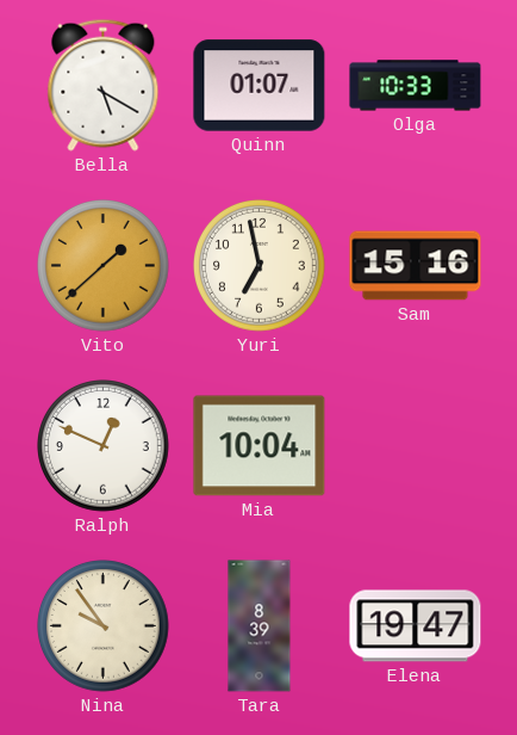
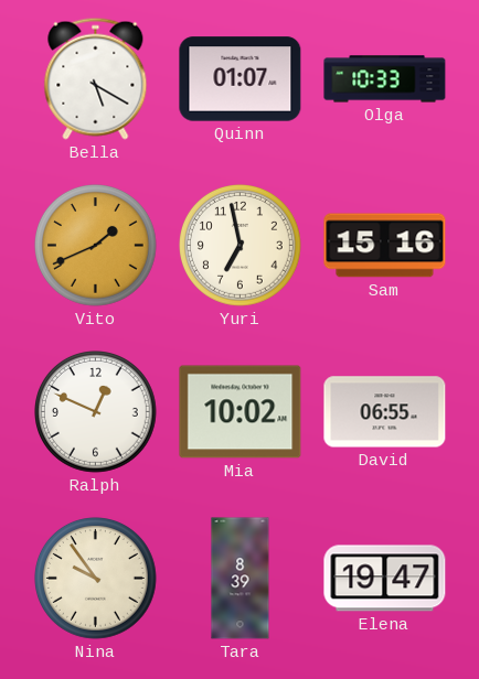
Vito: 1:38 -> 1:41
Mia: 10:04 -> 10:02
David: none -> 06:55
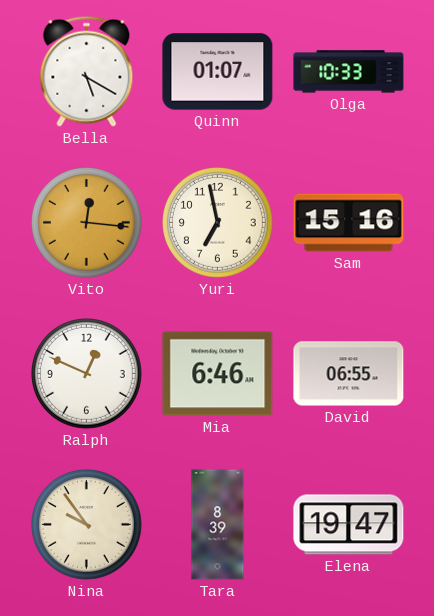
Vito: 1:41 -> 12:16
Mia: 10:02 -> 6:46
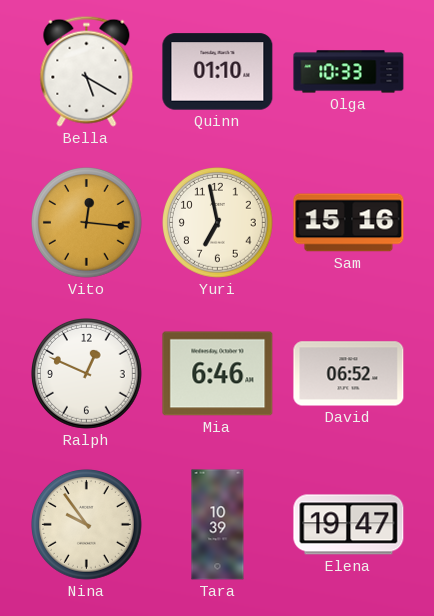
Quinn: 01:07 -> 01:10
David: 06:55 -> 06:52
Tara: 8:39 -> 10:39
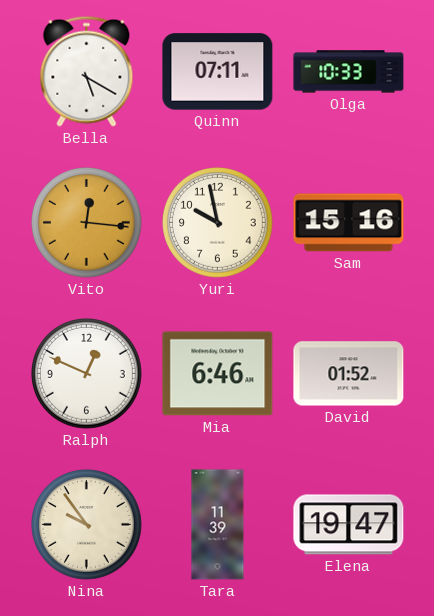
Quinn: 01:10 -> 07:11
Yuri: 6:58 -> 9:58
David: 06:52 -> 01:52
Tara: 10:39 -> 11:39
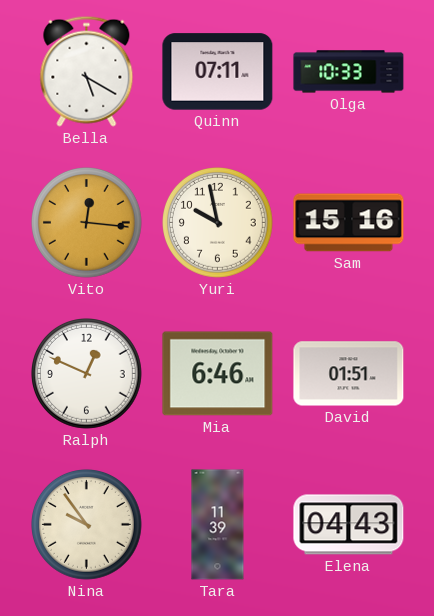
David: 01:52 -> 01:51
Elena: 19:47 -> 04:43
